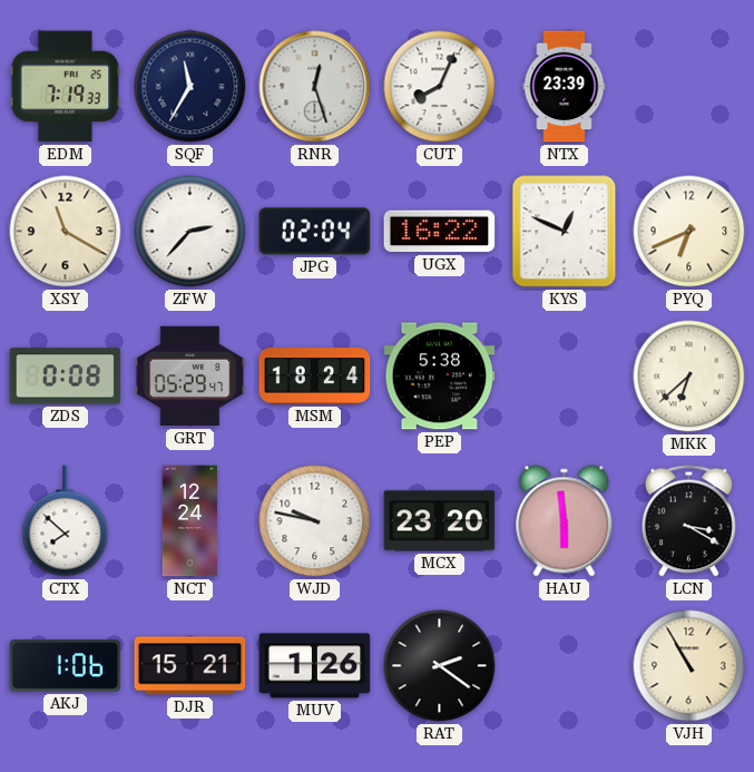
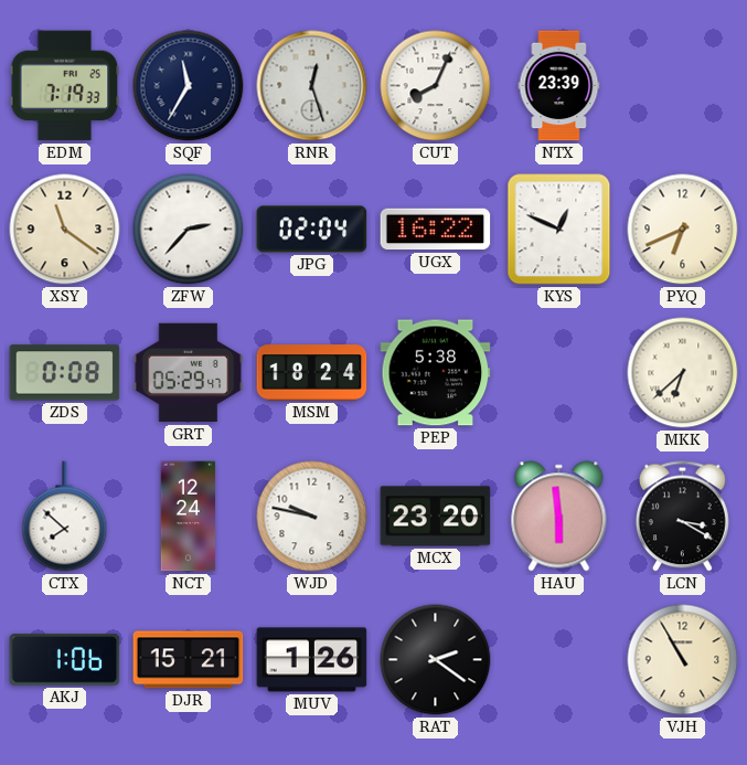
XSY: 11:20 -> 11:21
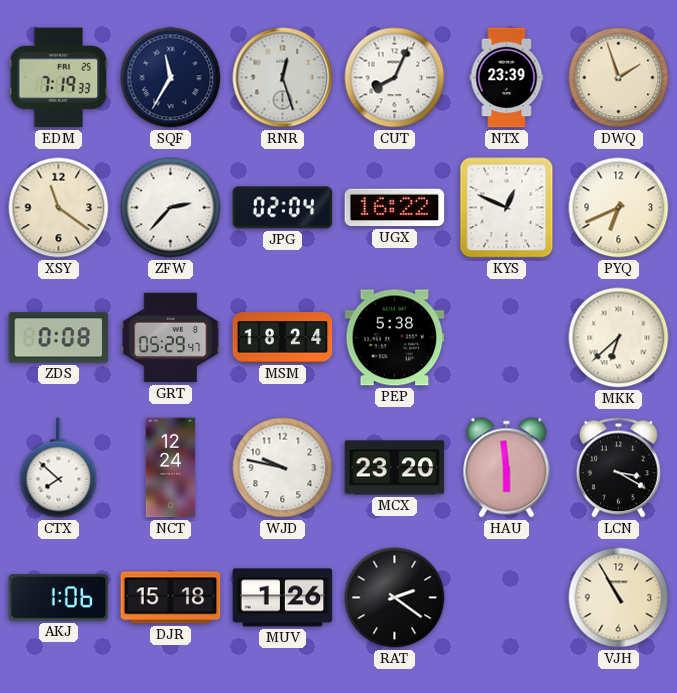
DWQ: none -> 1:57
DJR: 15:21 -> 15:18
